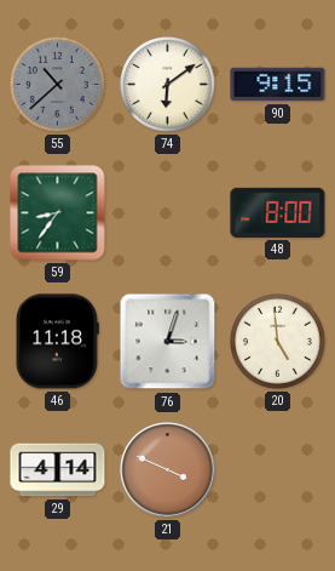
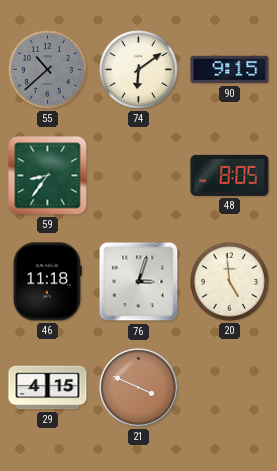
48: 8:00 -> 8:05
29: 4:14 -> 4:15
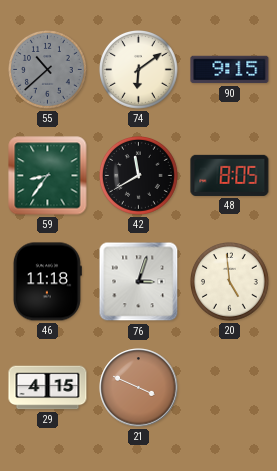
42: none -> 11:40
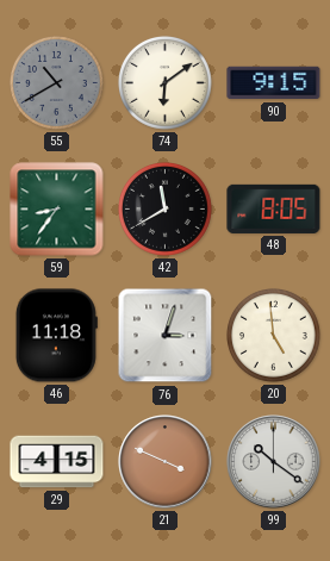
55: 10:38 -> 10:40
99: none -> 10:21
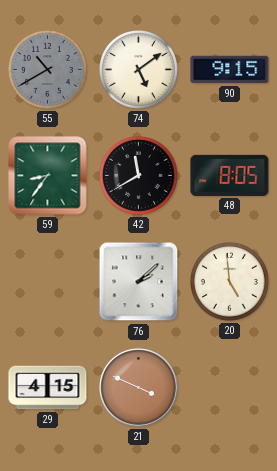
74: 6:09 -> 5:09
46: 11:18 -> none
76: 3:03 -> 2:08
99: 10:21 -> none
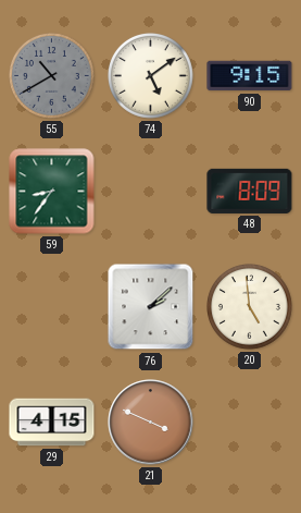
42: 11:40 -> none
48: 8:05 -> 8:09
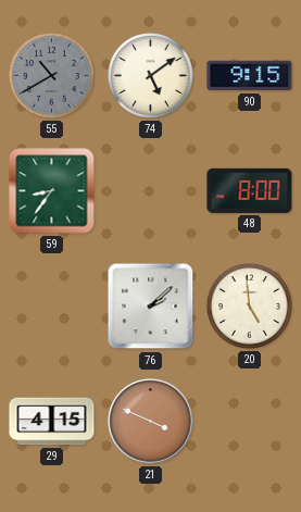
48: 8:09 -> 8:00
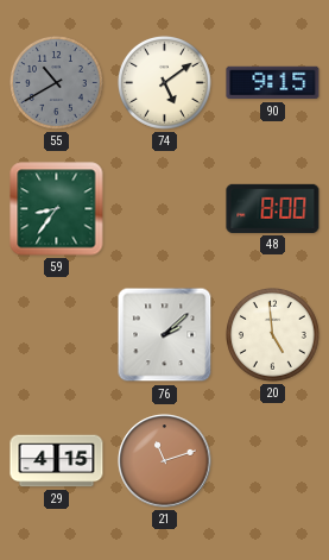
21: 3:49 -> 11:12
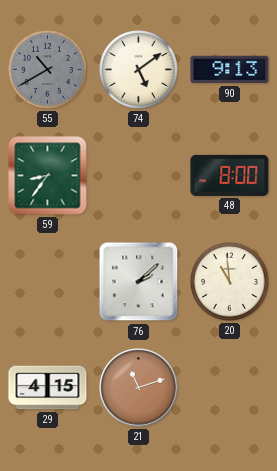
90: 9:15 -> 9:13
20: 4:59 -> 10:59
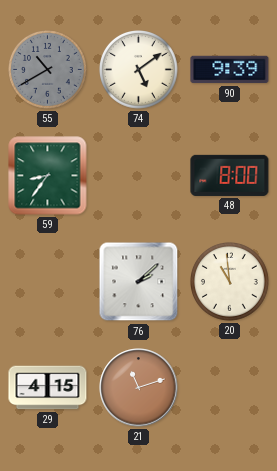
90: 9:13 -> 9:39
